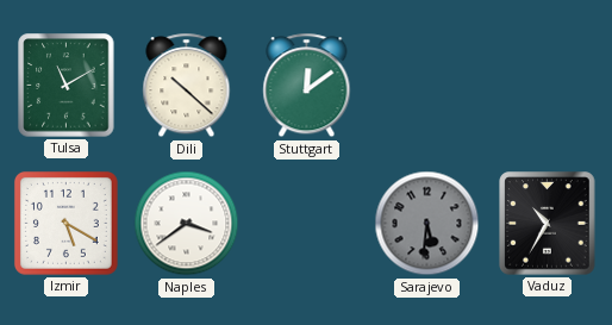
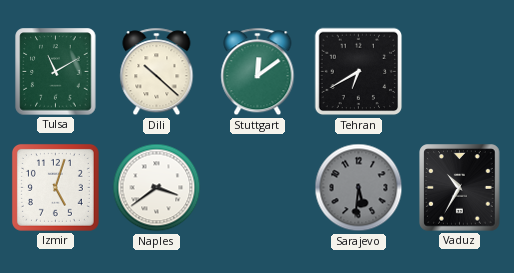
Tehran: none -> 6:40
Izmir: 5:20 -> 5:03
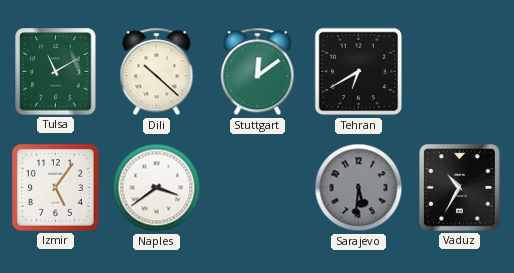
Izmir: 5:03 -> 5:06
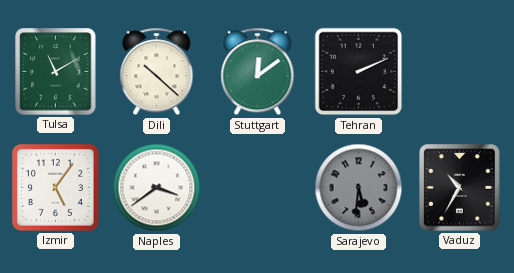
Tehran: 6:40 -> 2:11
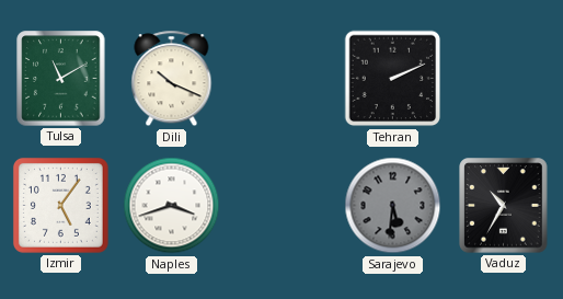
Dili: 10:22 -> 10:19
Stuttgart: 12:09 -> none
Naples: 3:39 -> 3:42
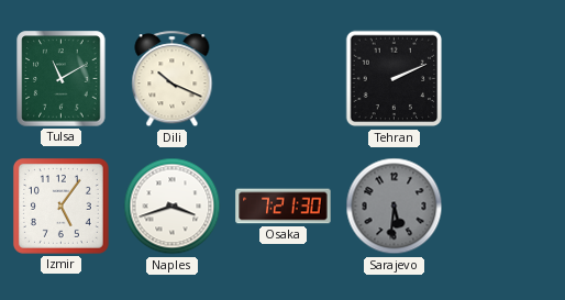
Osaka: none -> 7:21
Vaduz: 10:35 -> none
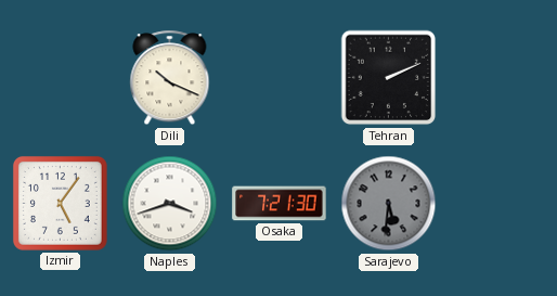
Tulsa: 11:10 -> none
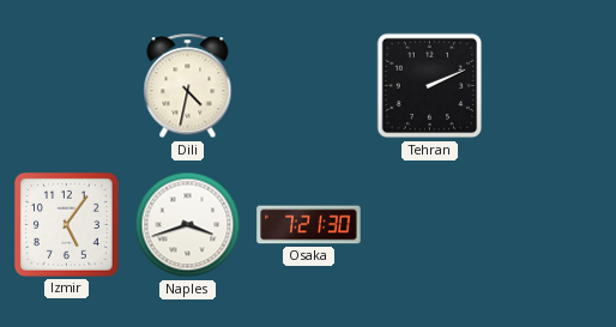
Dili: 10:19 -> 4:32
Sarajevo: 5:31 -> none
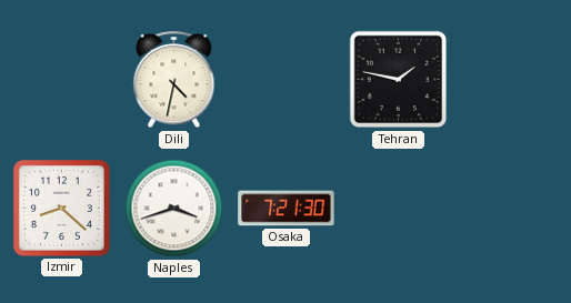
Tehran: 2:11 -> 1:47
Izmir: 5:06 -> 8:22
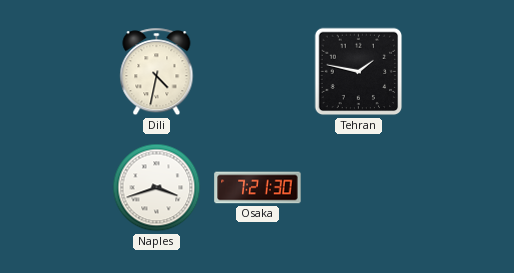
Izmir: 8:22 -> none
